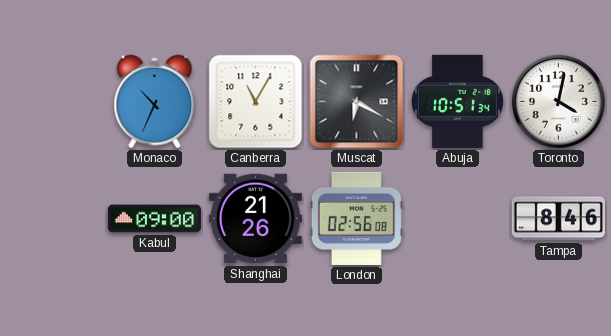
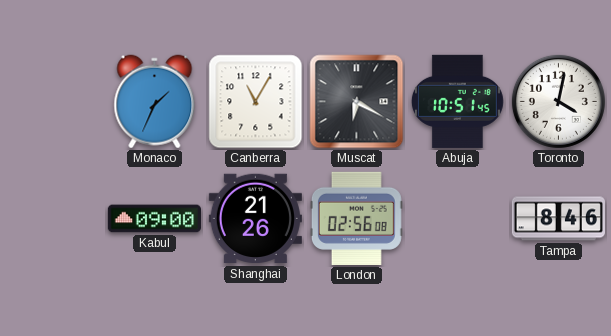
Monaco: 10:34 -> 1:34
Abuja: 10:51:34 -> 10:51:45
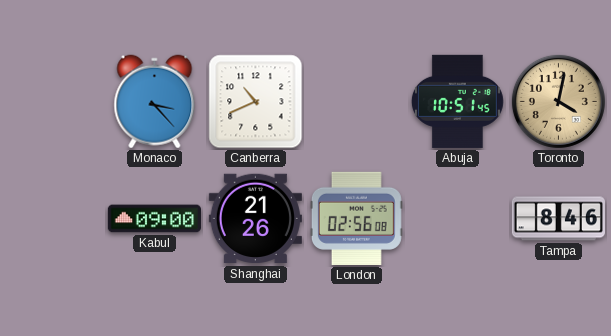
Monaco: 1:34 -> 3:23
Canberra: 11:05 -> 10:41
Muscat: 6:20 -> none
Toronto dial: white -> champagne
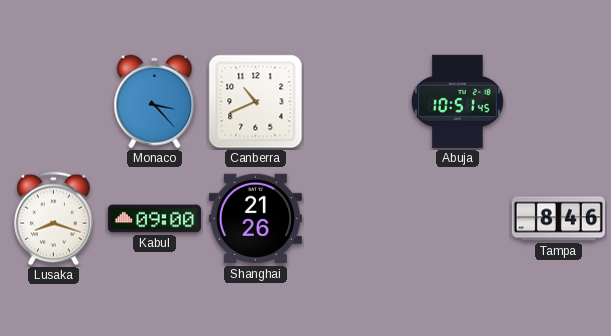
Toronto: 4:02 -> none
Lusaka: none -> 8:18
London: 02:56 -> none
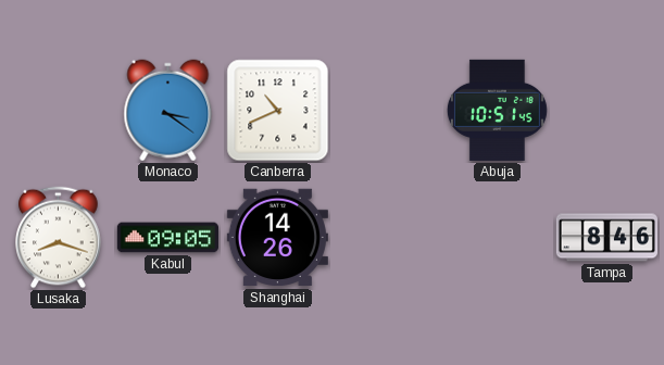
Monaco: 3:23 -> 3:21
Kabul: 09:00 -> 09:05
Shanghai: 21:26 -> 14:26
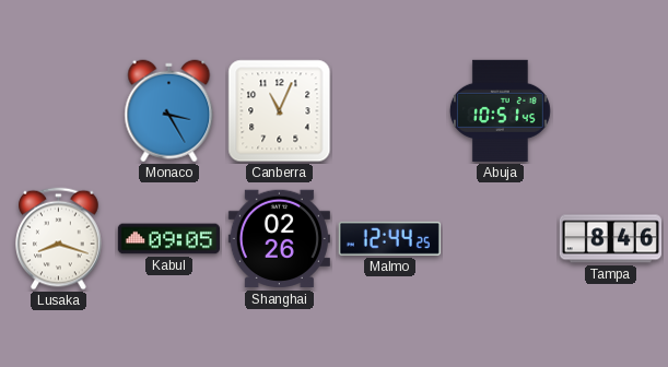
Monaco: 3:21 -> 3:25
Canberra: 10:41 -> 11:04
Shanghai: 14:26 -> 02:26
Malmo: none -> 12:44
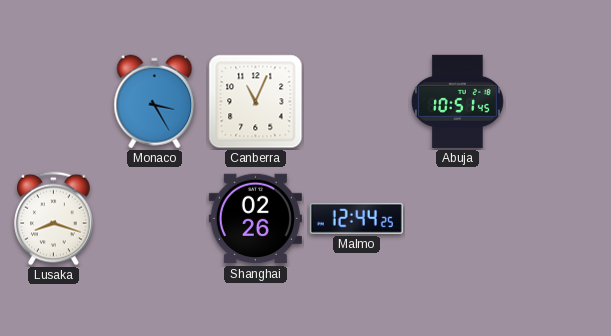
Kabul: 09:05 -> none
Tampa: 8:46 -> none
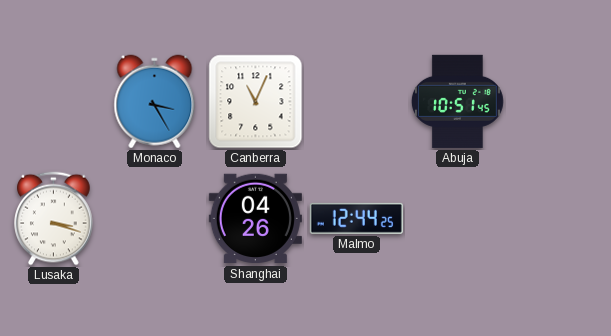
Lusaka: 8:18 -> 3:18
Shanghai: 02:26 -> 04:26
